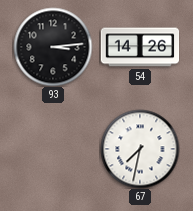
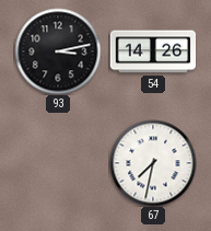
93: 3:14 -> 3:13
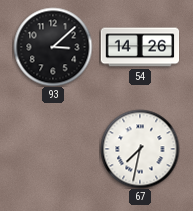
93: 3:13 -> 3:08
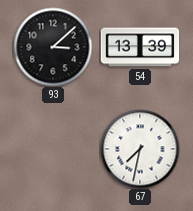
54: 14:26 -> 13:39
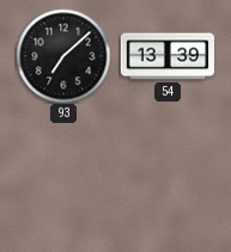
93: 3:08 -> 7:08
67: 7:32 -> none
